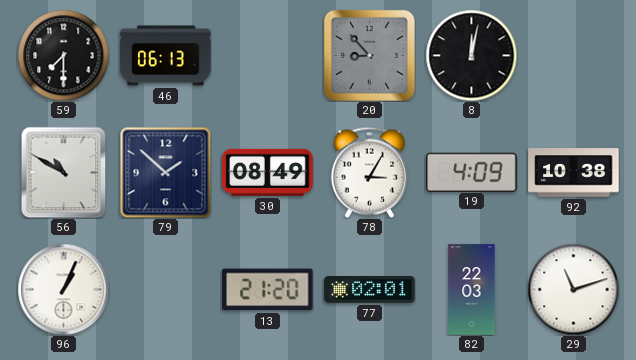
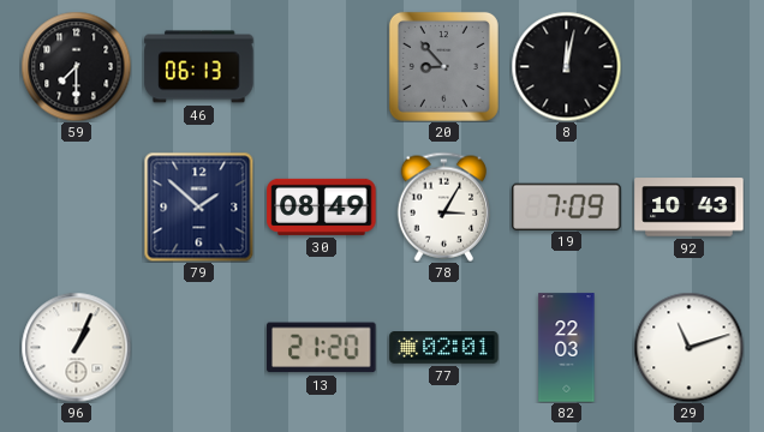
56: 10:50 -> none
19: 4:09 -> 7:09
92: 10:38 -> 10:43
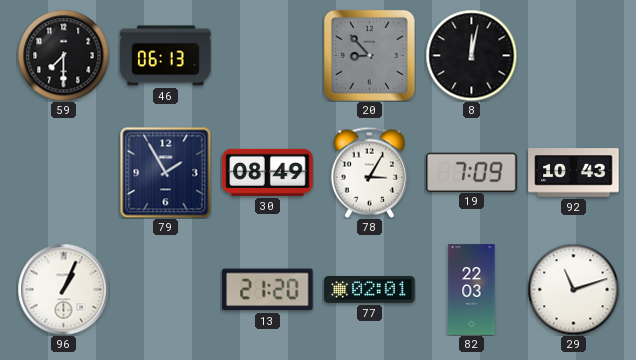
79: 1:52 -> 1:55
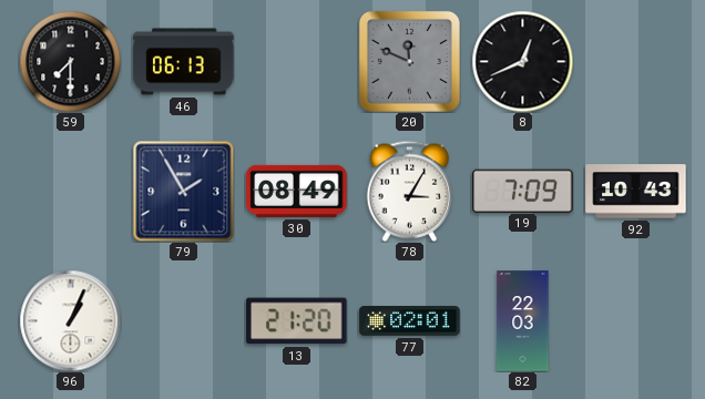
20: 8:53 -> 11:49
8: 12:02 -> 12:41
29: 11:12 -> none
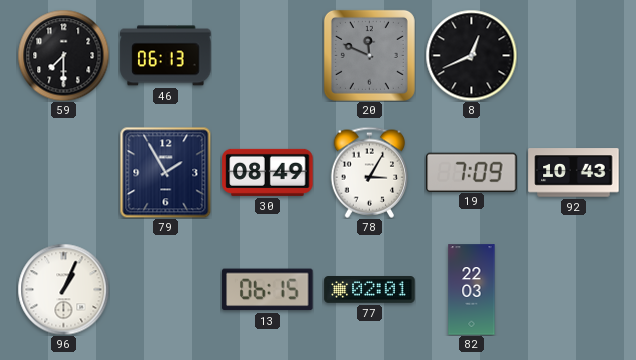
13: 21:20 -> 06:15
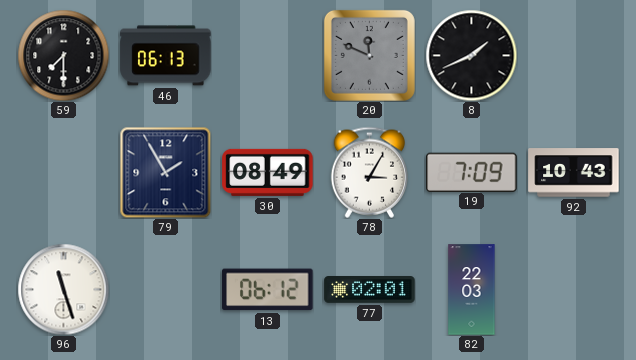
8: 12:41 -> 1:41
96: 1:04 -> 11:27
13: 06:15 -> 06:12
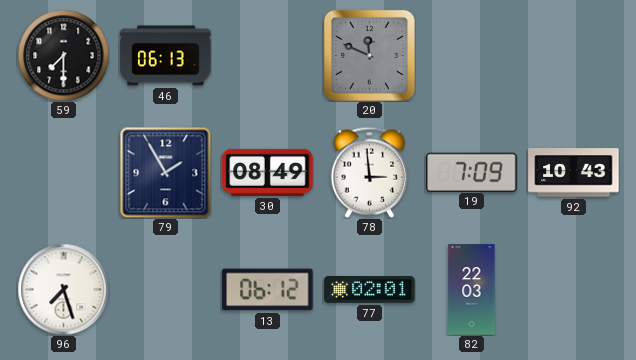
8: 1:41 -> none
78: 3:05 -> 2:59
96: 11:27 -> 7:27
